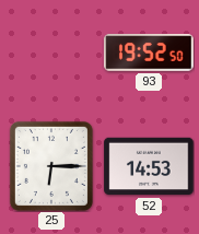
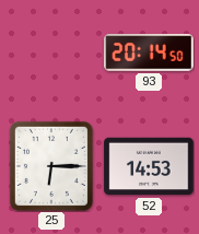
93: 19:52 -> 20:14
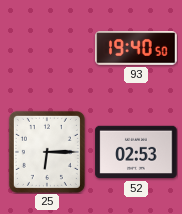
93: 20:14 -> 19:40
52: 14:53 -> 02:53
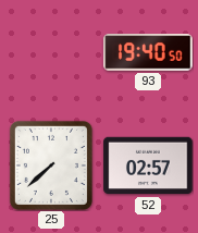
25: 6:15 -> 7:38
52: 02:53 -> 02:57
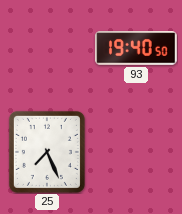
25: 7:38 -> 7:26
52: 02:57 -> none
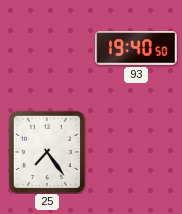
25: 7:26 -> 7:24
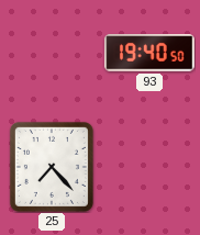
25: 7:24 -> 7:23
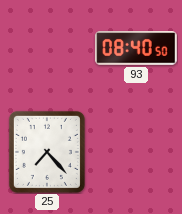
93: 19:40 -> 08:40
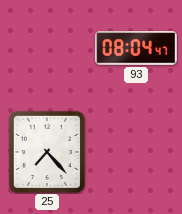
93: 08:40 -> 08:04
